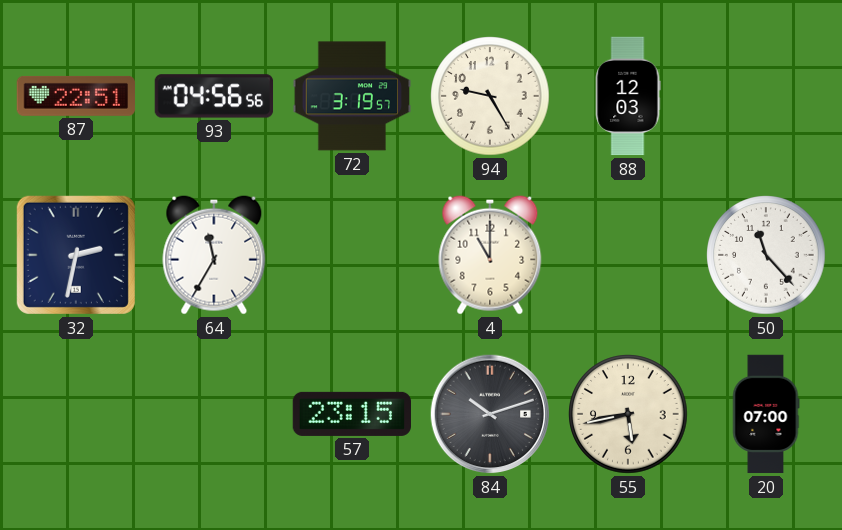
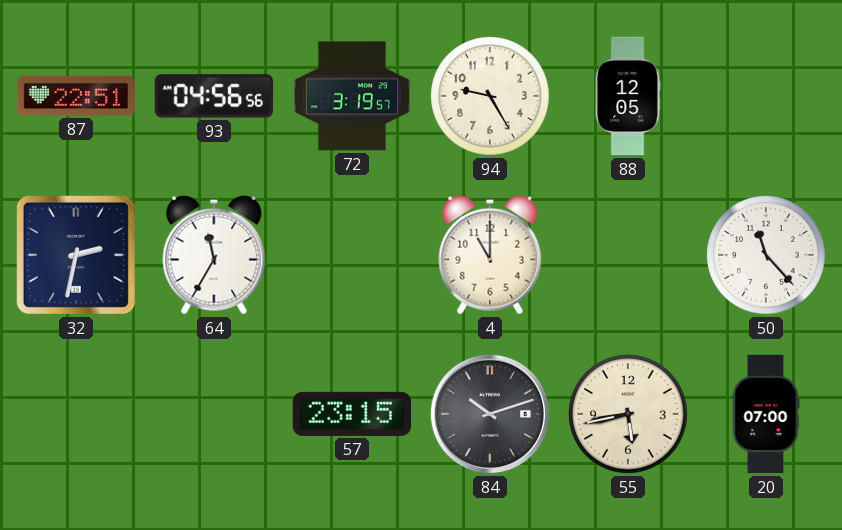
88: 12:03 -> 12:05
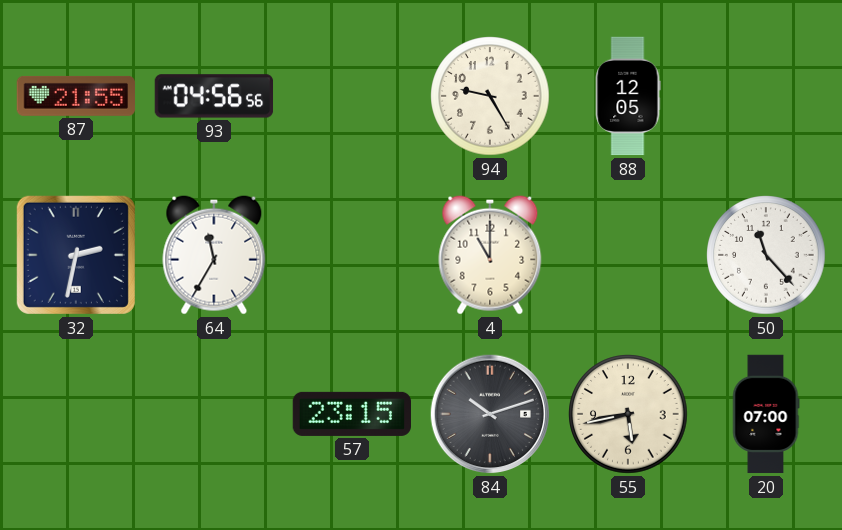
87: 22:51 -> 21:55
72: 3:19 -> none
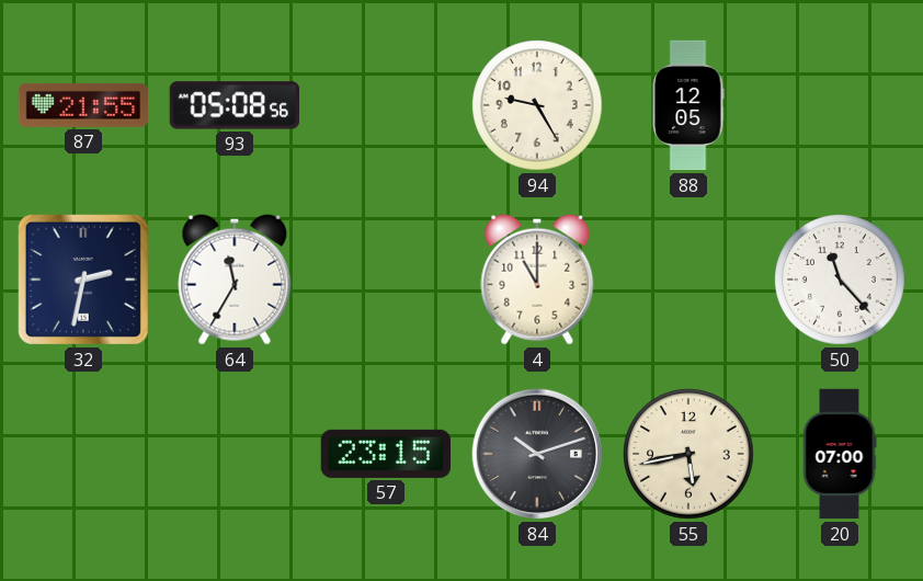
93: 04:56 -> 05:08
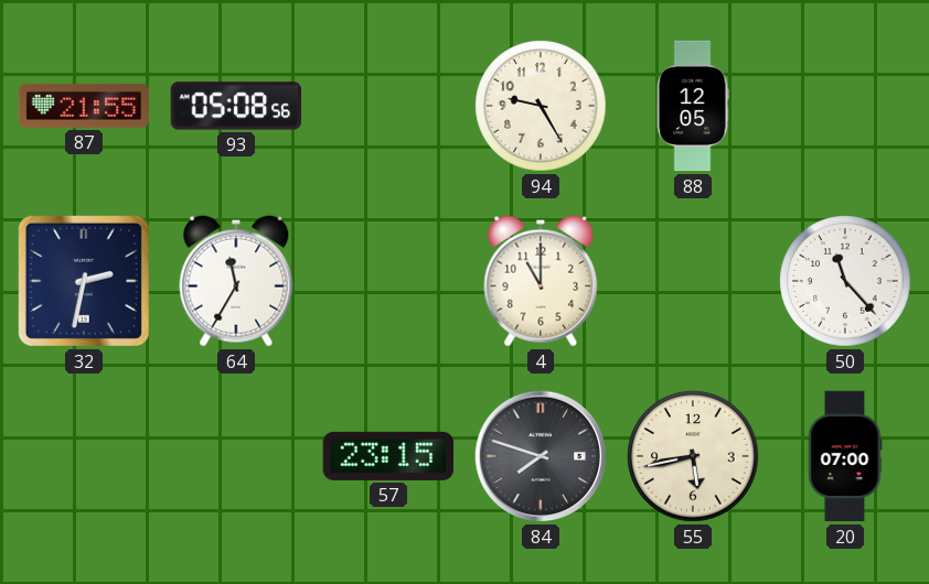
84: 10:12 -> 7:48
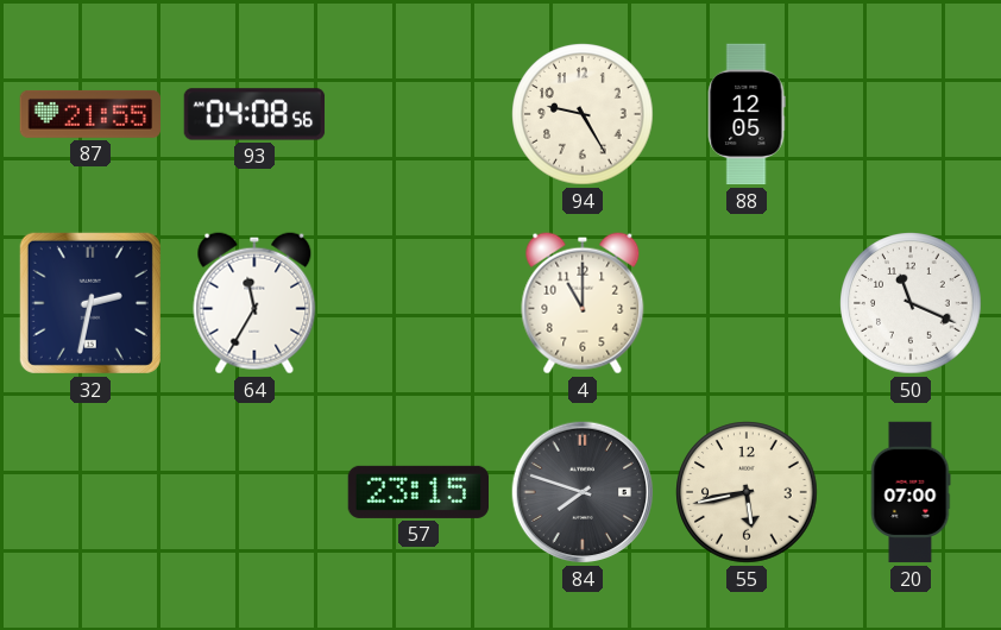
93: 05:08 -> 04:08
50: 11:23 -> 11:19
